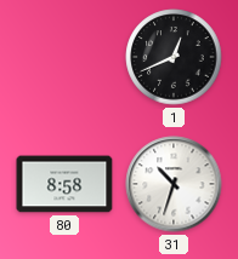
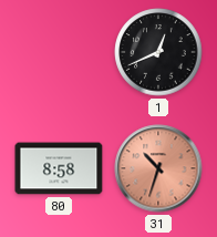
31 dial: white -> salmon
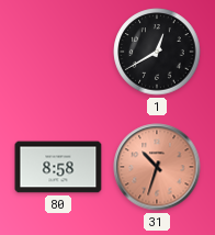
1: 12:41 -> 12:40
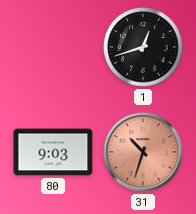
1: 12:40 -> 12:42
80: 8:58 -> 9:03
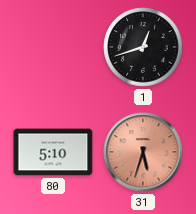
80: 9:03 -> 5:10
31: 10:33 -> 5:33
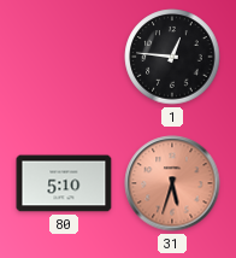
1: 12:42 -> 12:46
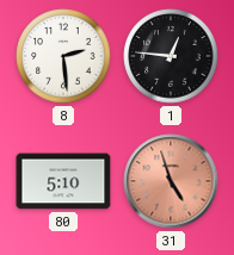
8: none -> 2:29
31: 5:33 -> 4:57
